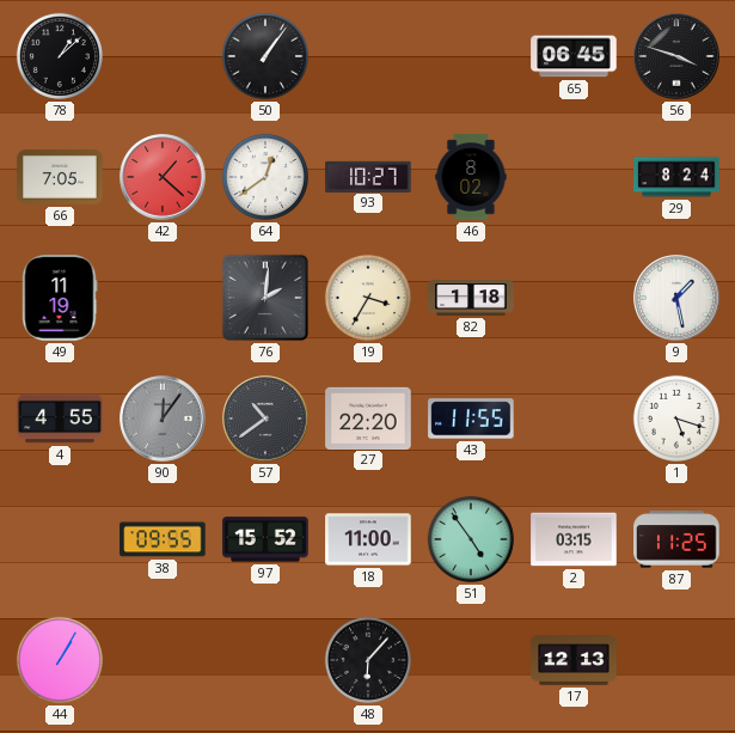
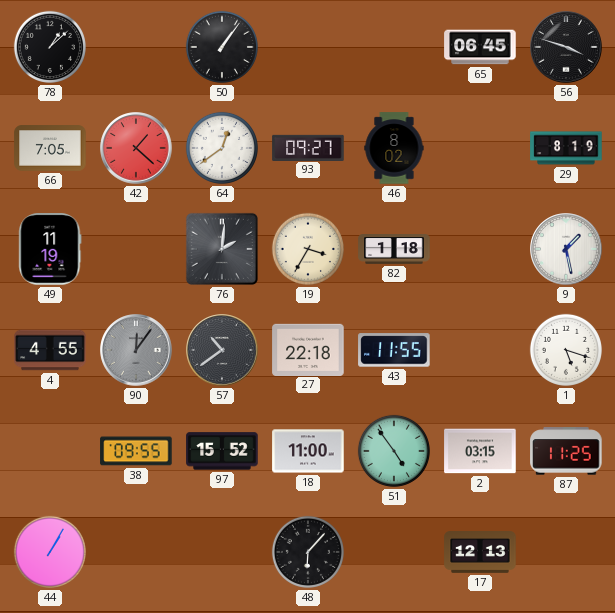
93: 10:27 -> 09:27
29: 8:24 -> 8:19
27: 22:20 -> 22:18
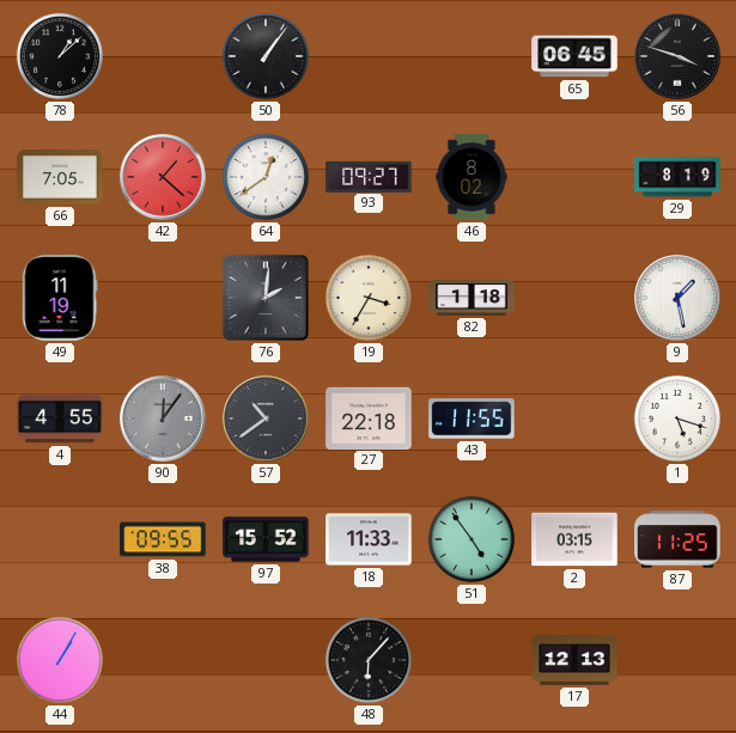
18: 11:00 -> 11:33
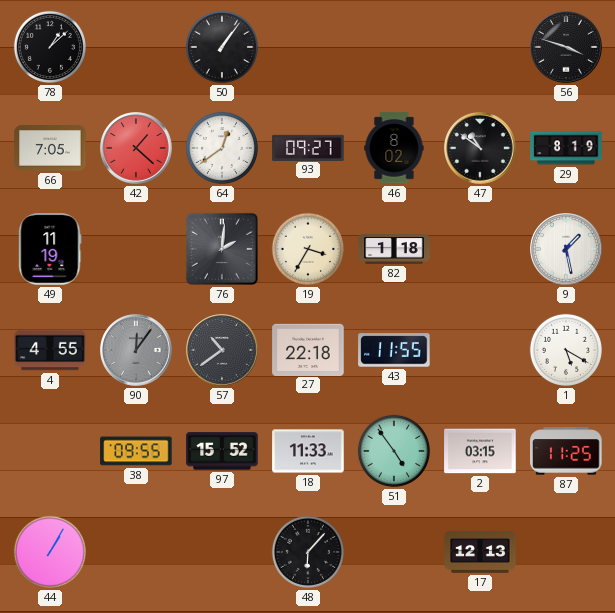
65: 06:45 -> none
47: none -> 10:51
1: 5:18 -> 5:20
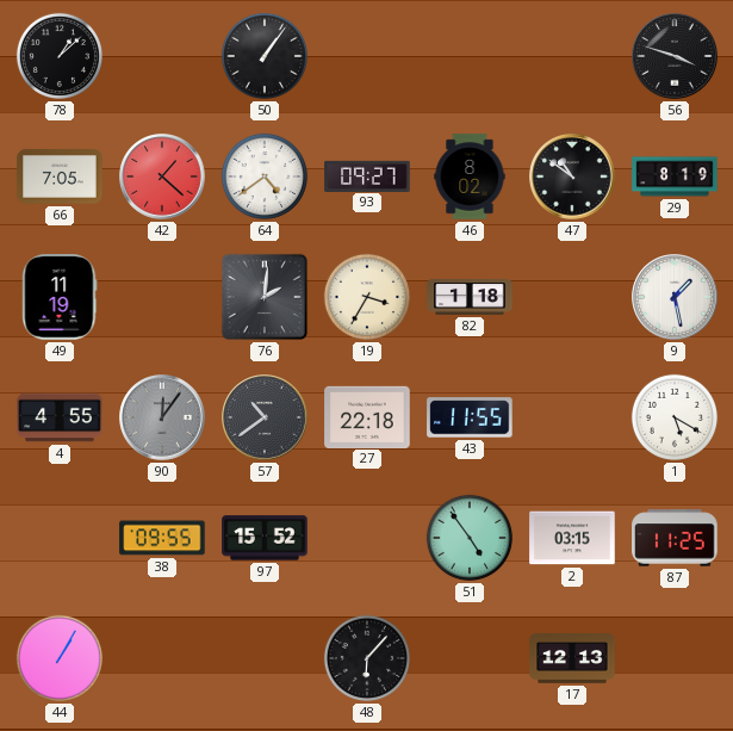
64: 12:39 -> 4:39
18: 11:33 -> none
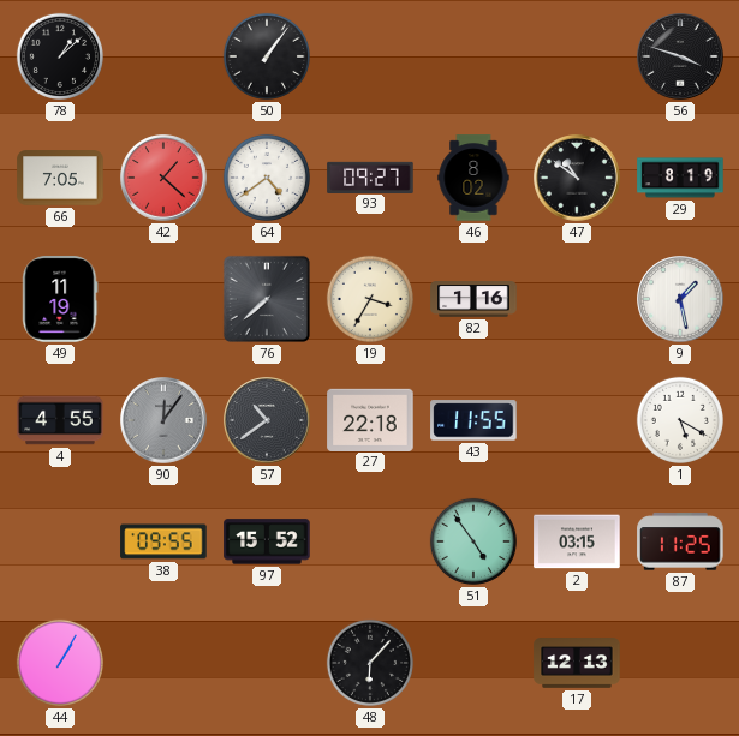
76: 2:01 -> 7:38
82: 1:18 -> 1:16
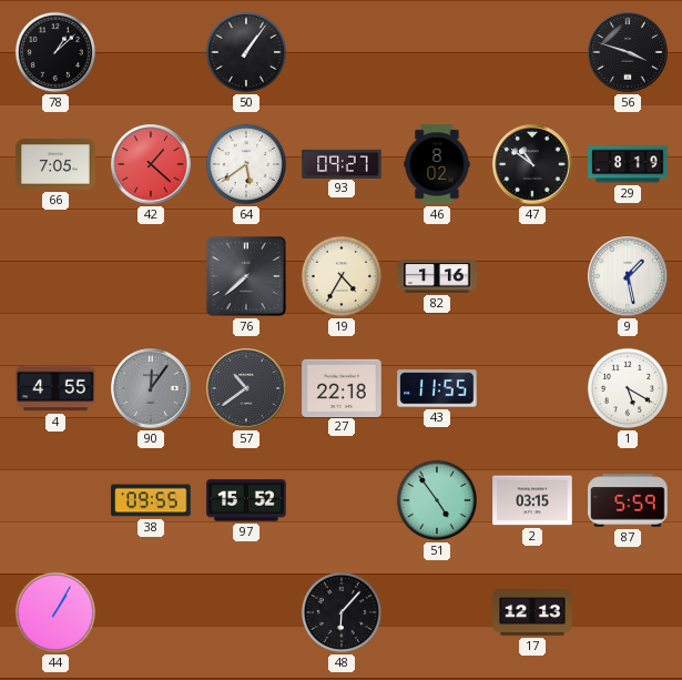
64: 4:39 -> 5:39
49: 11:19 -> none
19: 3:35 -> 4:35
87: 11:25 -> 5:59
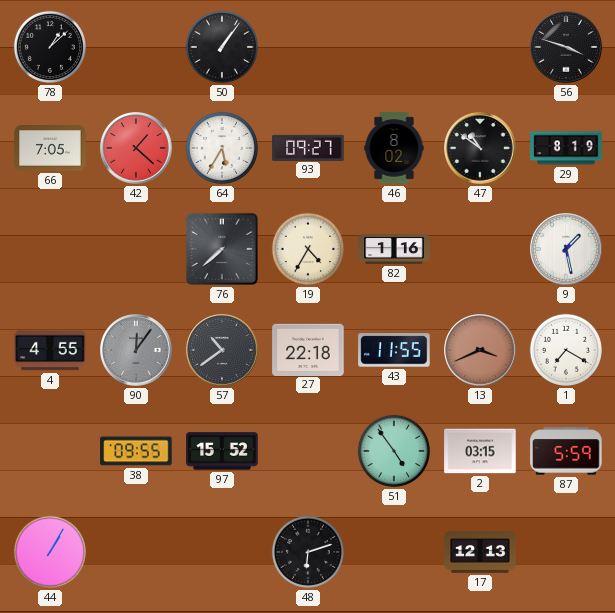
64: 5:39 -> 5:35
13: none -> 3:41
1: 5:20 -> 7:20
48: 6:07 -> 6:12
